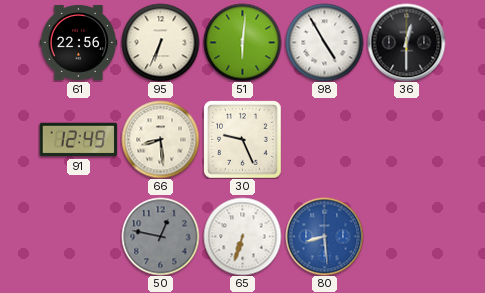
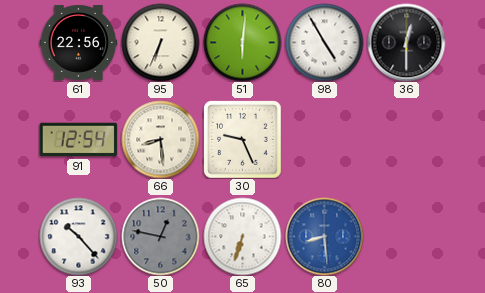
91: 12:49 -> 12:54
93: none -> 10:23
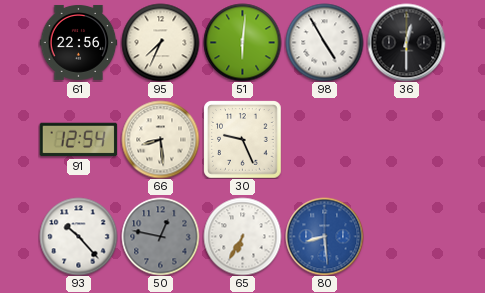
95: 6:34 -> 7:34
65: 6:33 -> 6:35
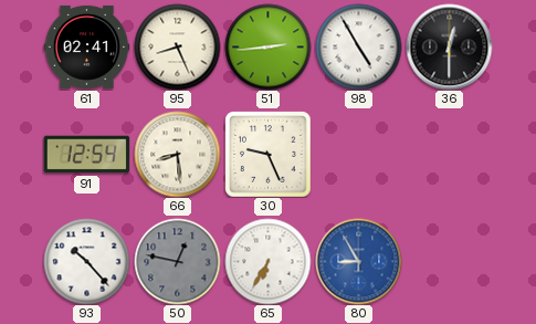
61: 22:56 -> 02:41
95: 7:34 -> 8:26
51: 6:01 -> 2:44
80: 8:29 -> 8:55
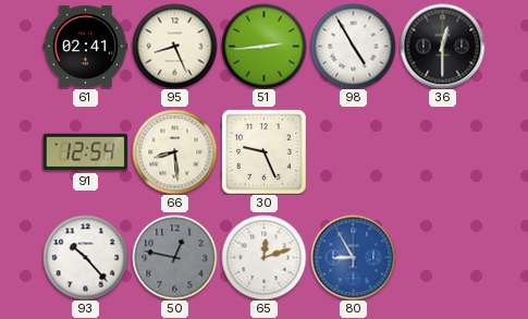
65: 6:35 -> 12:12
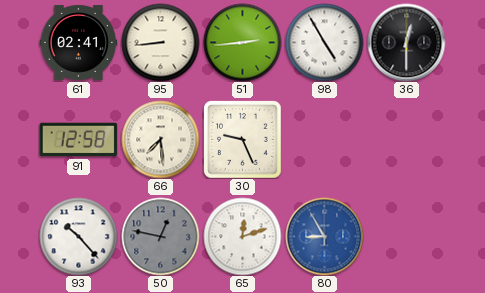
95: 8:26 -> 8:44
91: 12:54 -> 12:58
66: 8:29 -> 7:29
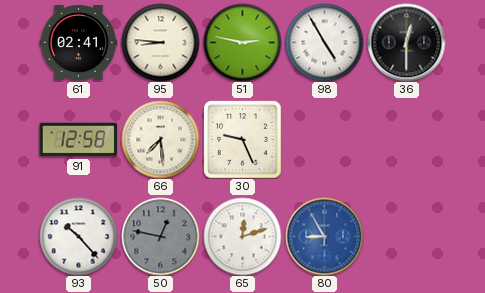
95: 8:44 -> 8:46
51: 2:44 -> 2:47
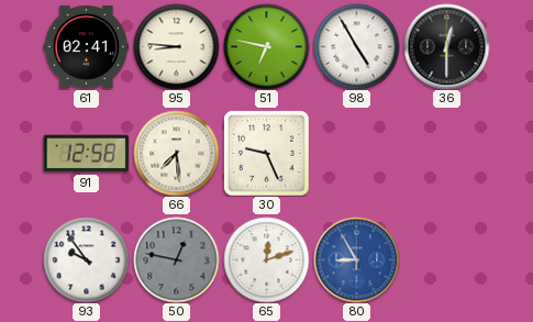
51: 2:47 -> 6:47
93: 10:23 -> 9:54
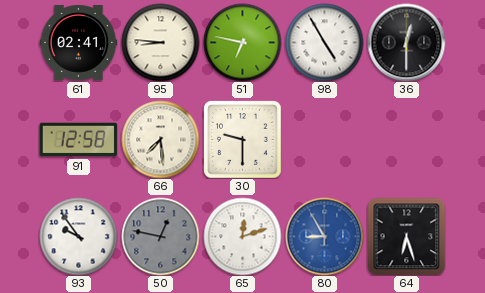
30: 9:26 -> 9:30
64: none -> 6:27
